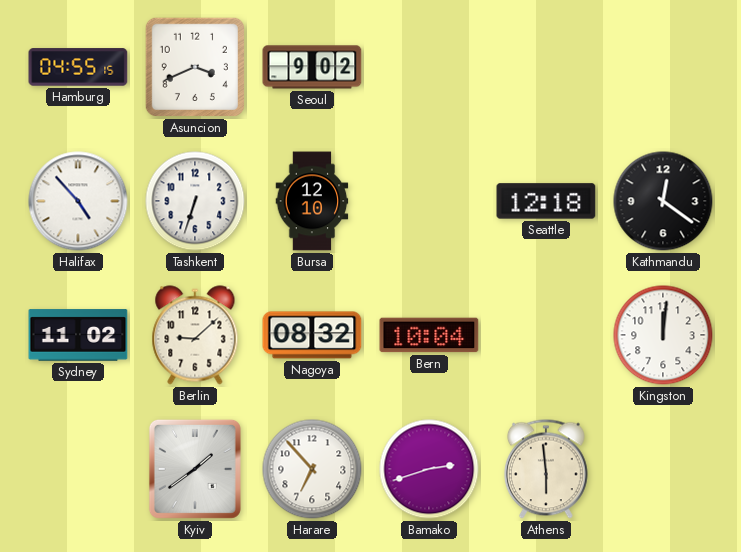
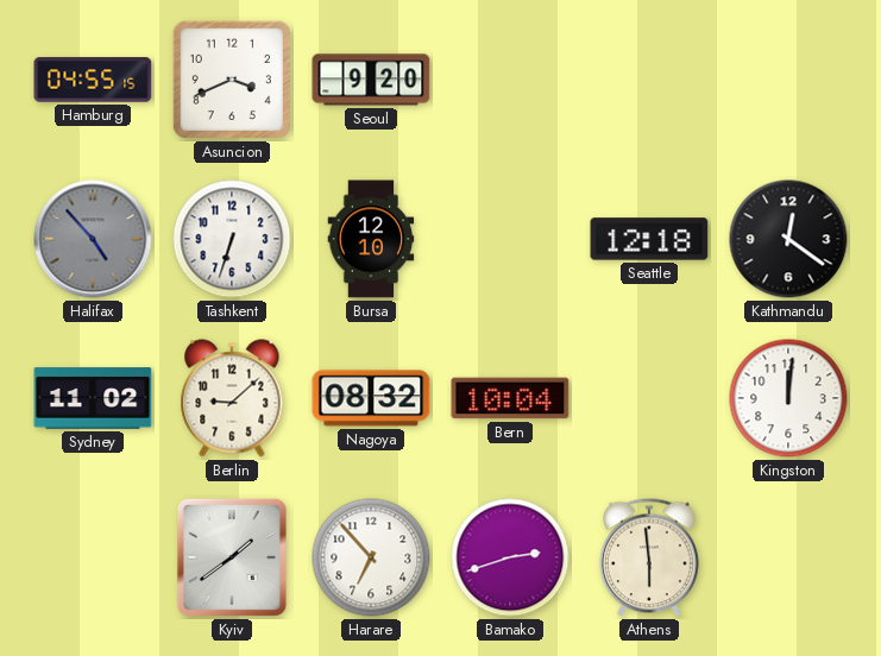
Seoul: 9:02 -> 9:20
Halifax dial: white -> grey
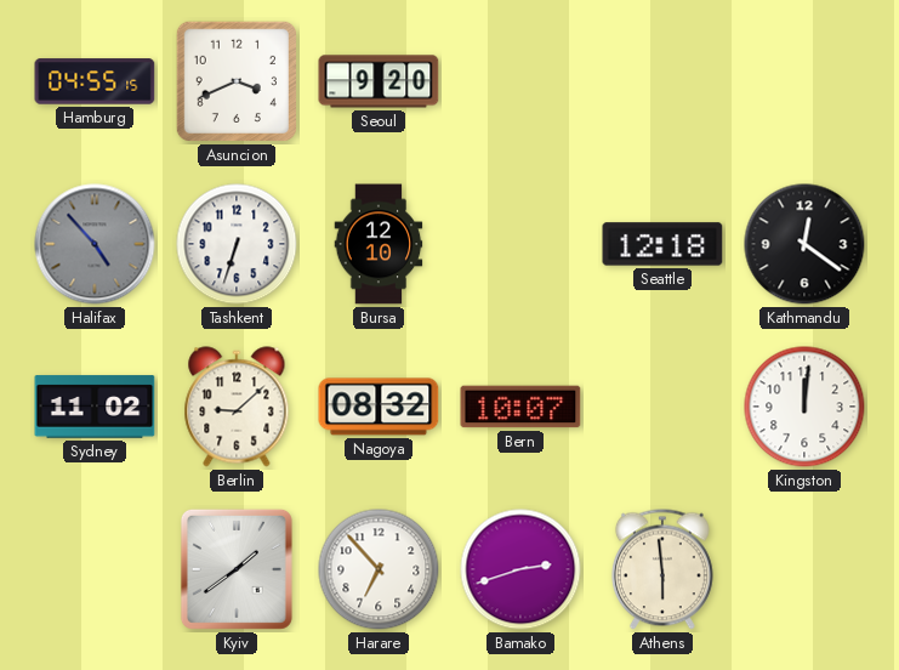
Bern: 10:04 -> 10:07
